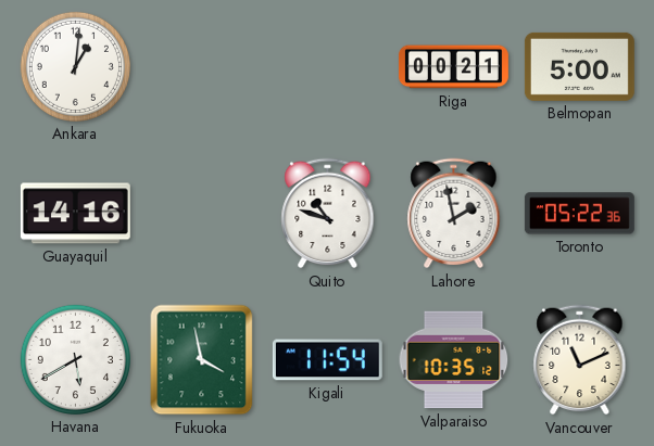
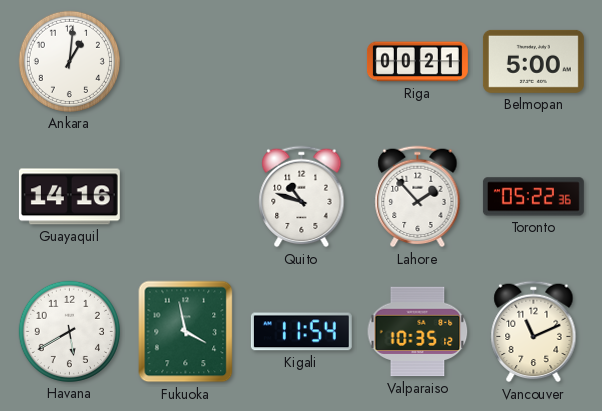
Lahore: 1:58 -> 1:53
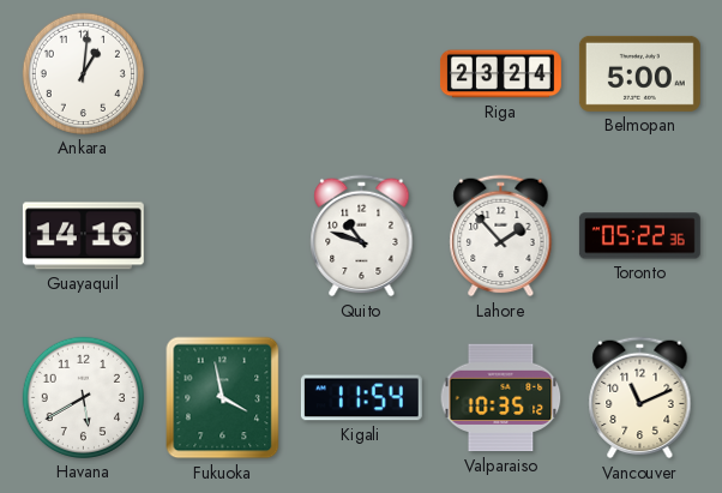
Riga: 00:21 -> 23:24
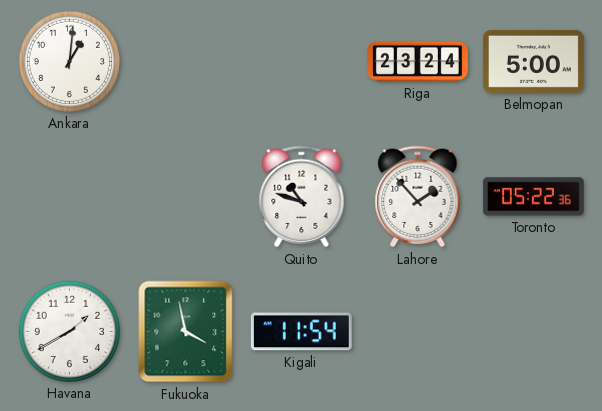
Guayaquil: 14:16 -> none
Havana: 5:40 -> 1:40
Valparaiso: 10:35 -> none
Vancouver: 11:11 -> none
